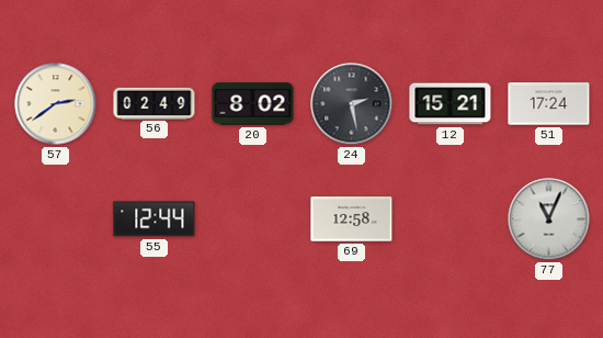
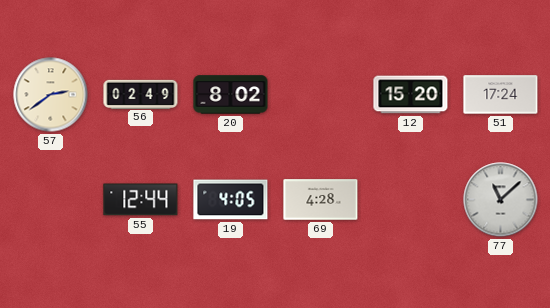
24: 2:28 -> none
12: 15:21 -> 15:20
19: none -> 4:05
69: 12:58 -> 4:28
77: 11:04 -> 11:08
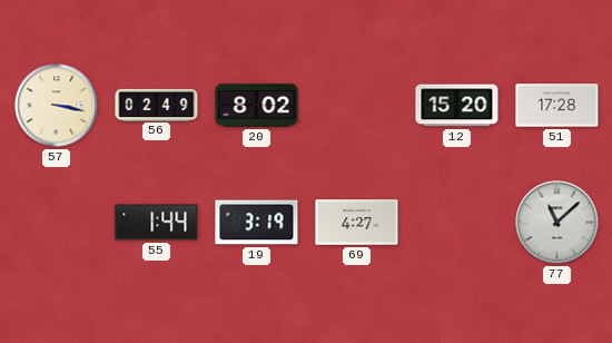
57: 2:39 -> 3:17
51: 17:24 -> 17:28
55: 12:44 -> 1:44
19: 4:05 -> 3:19
69: 4:28 -> 4:27
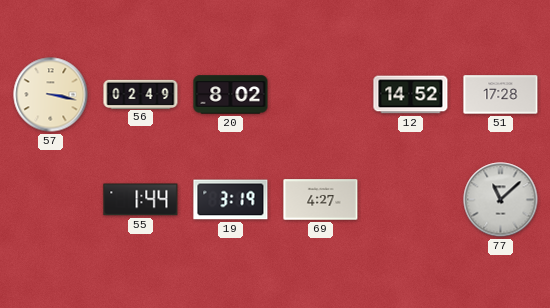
12: 15:20 -> 14:52
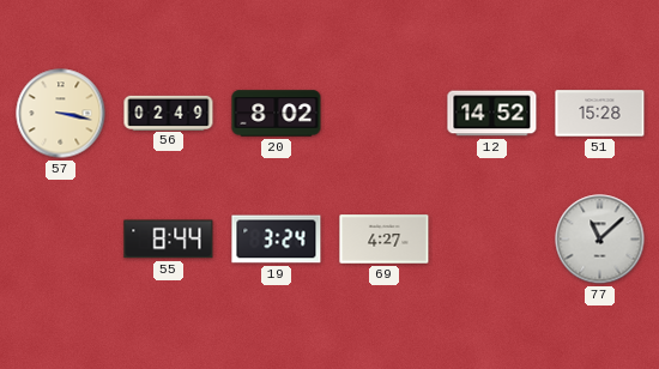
51: 17:28 -> 15:28
55: 1:44 -> 8:44
19: 3:19 -> 3:24
